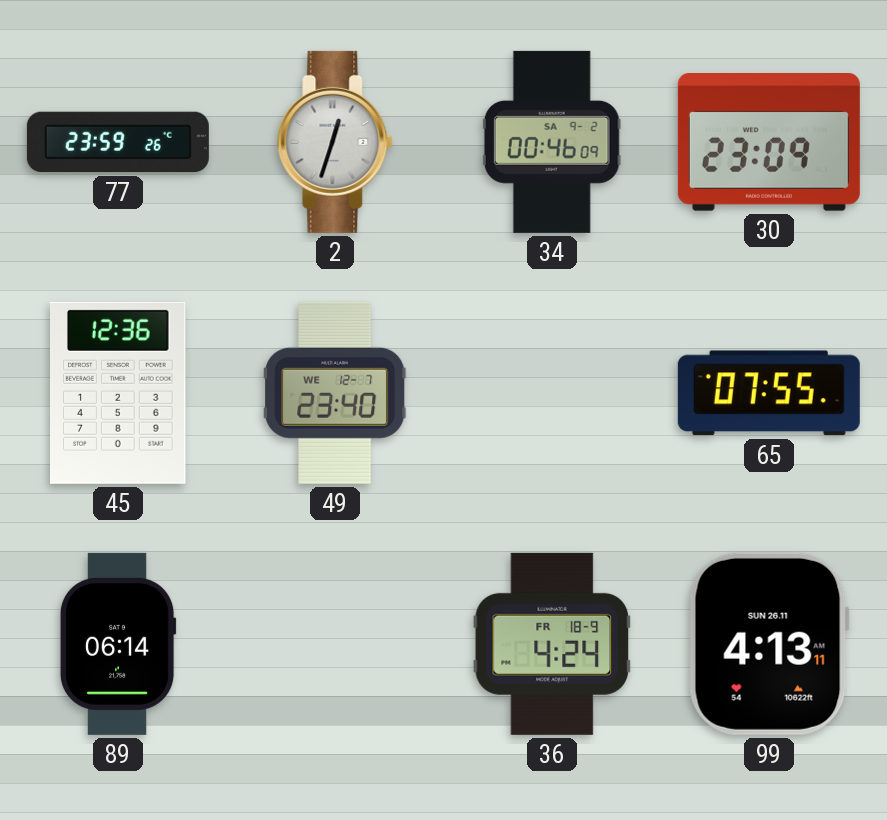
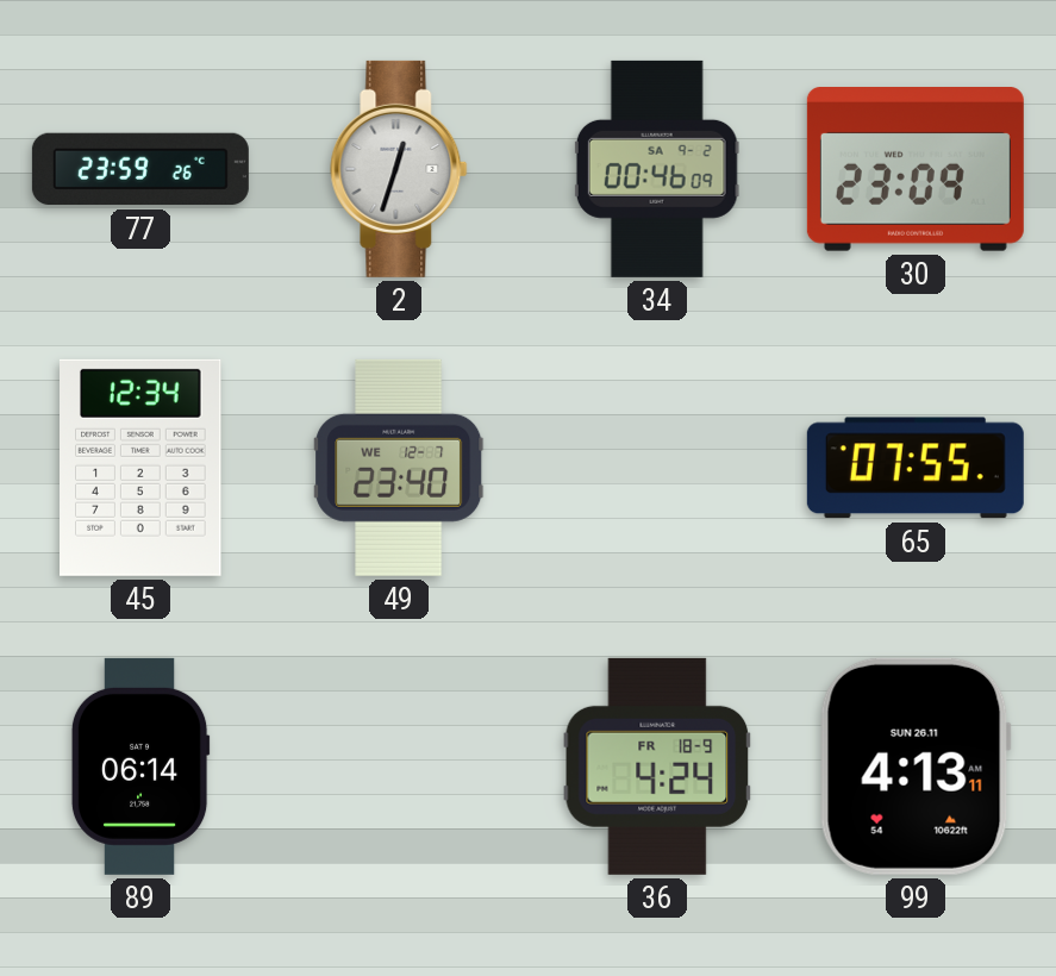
45: 12:36 -> 12:34
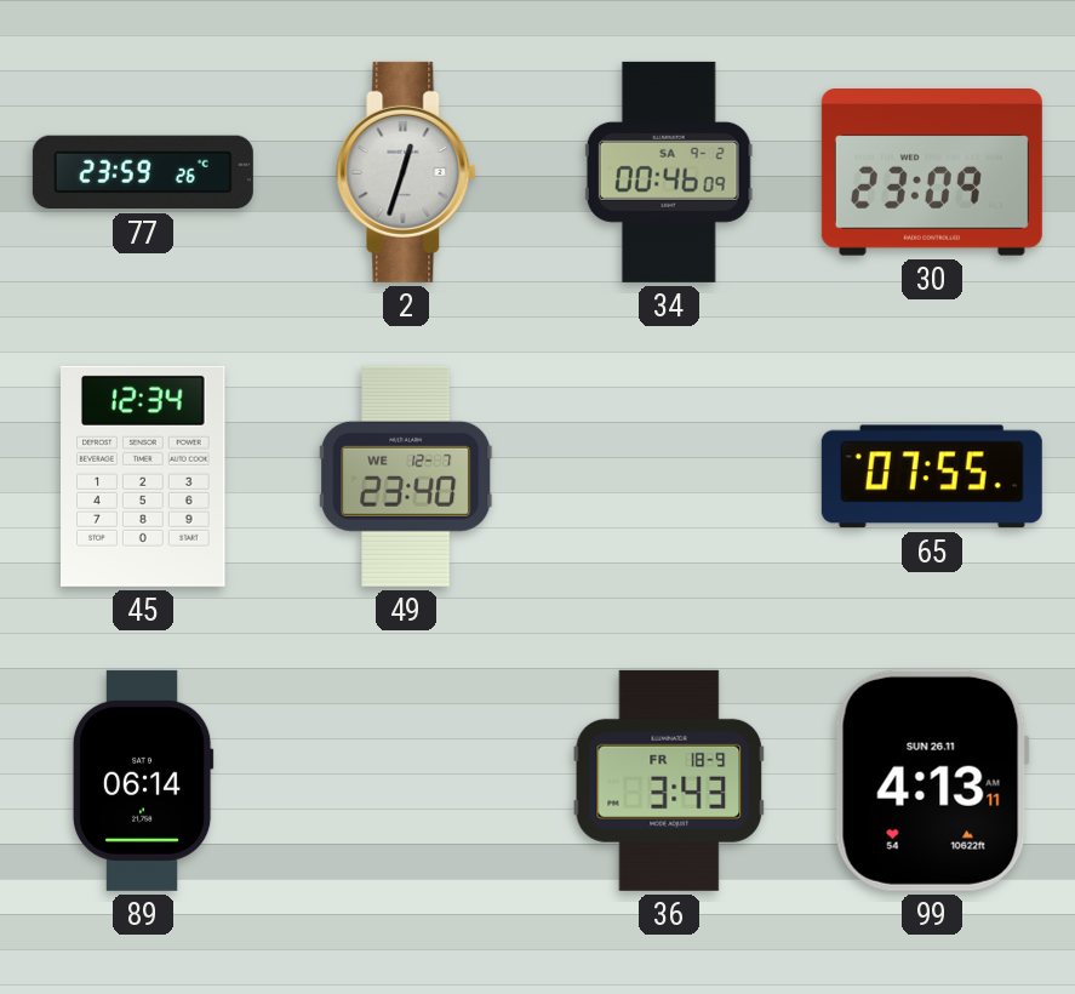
36: 4:24 -> 3:43
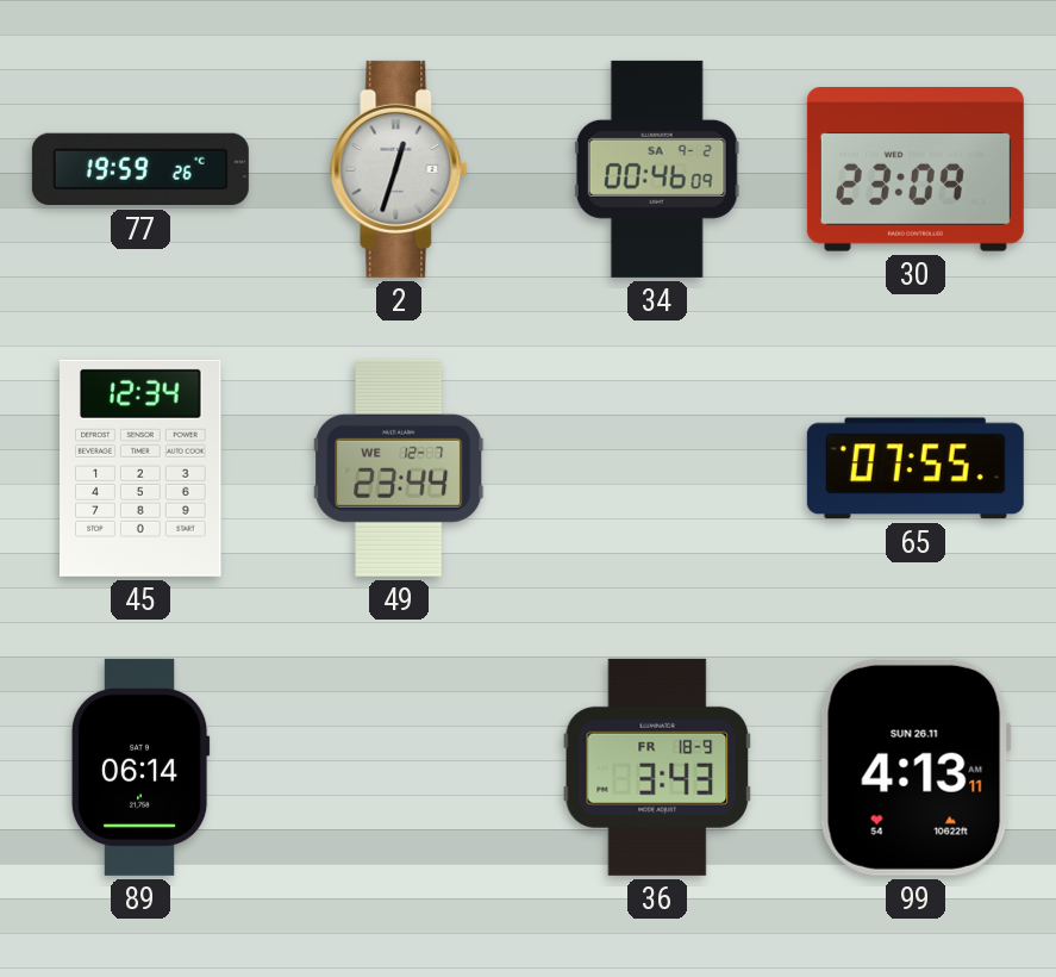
77: 23:59 -> 19:59
49: 23:40 -> 23:44
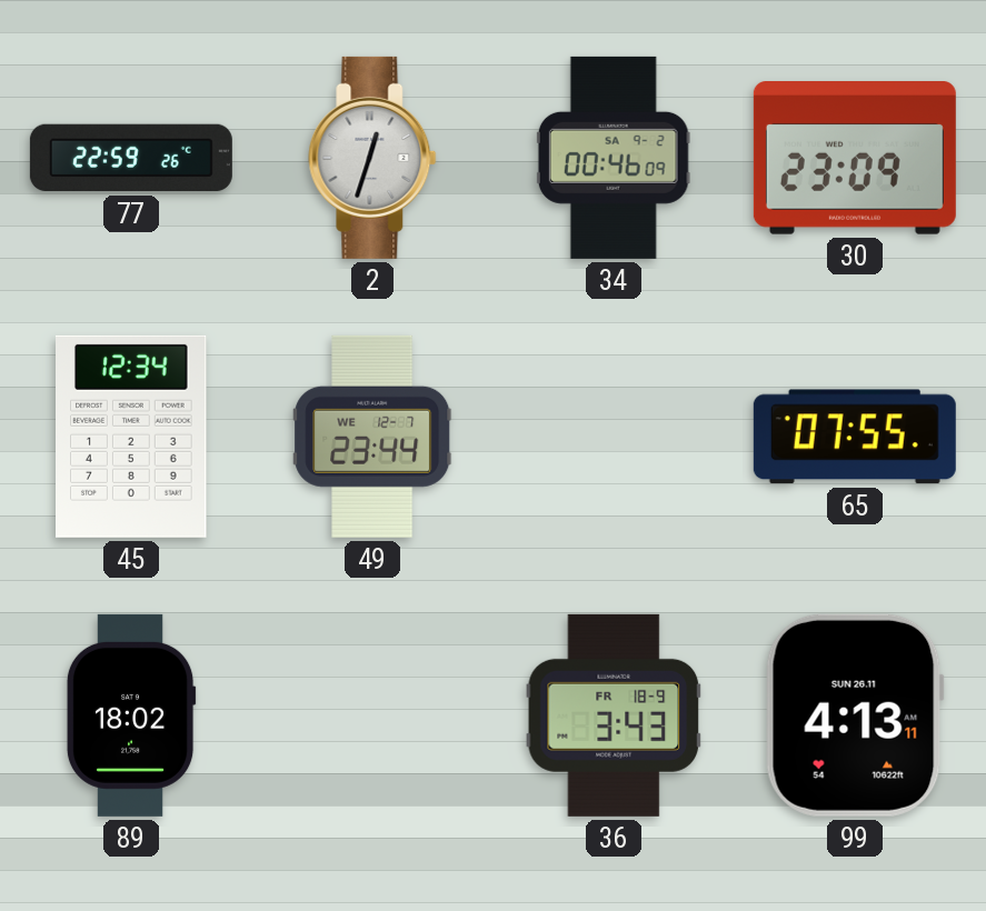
77: 19:59 -> 22:59
89: 06:14 -> 18:02
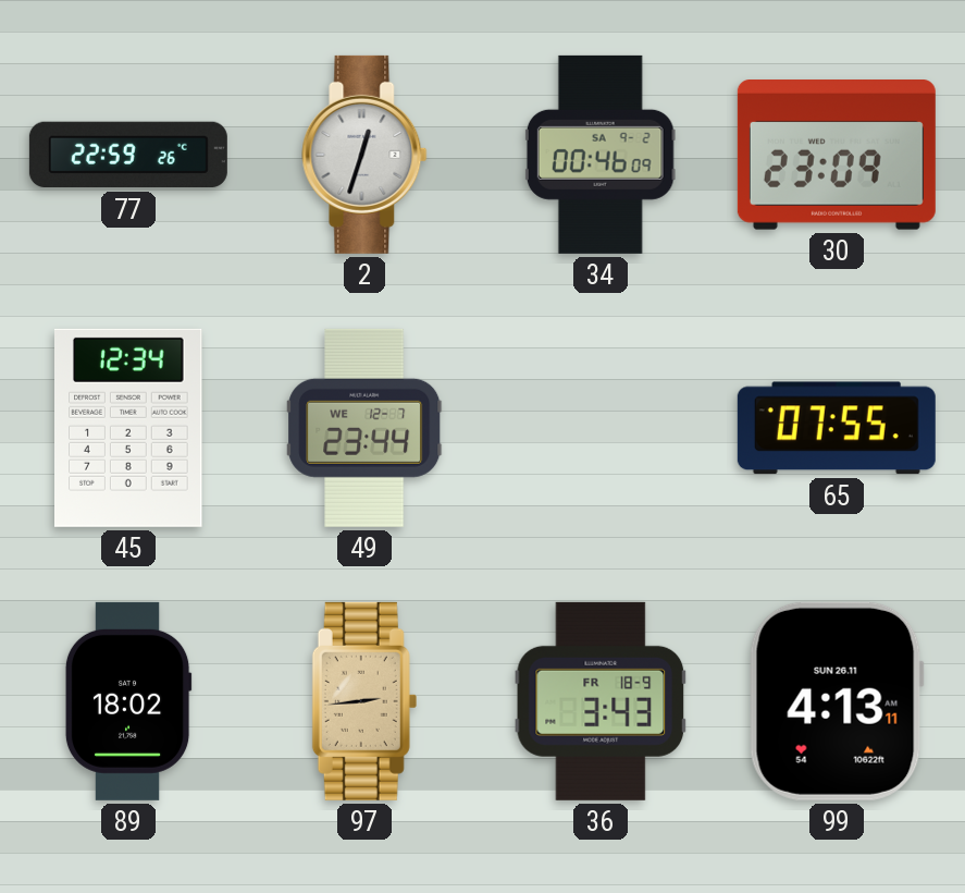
97: none -> 2:44
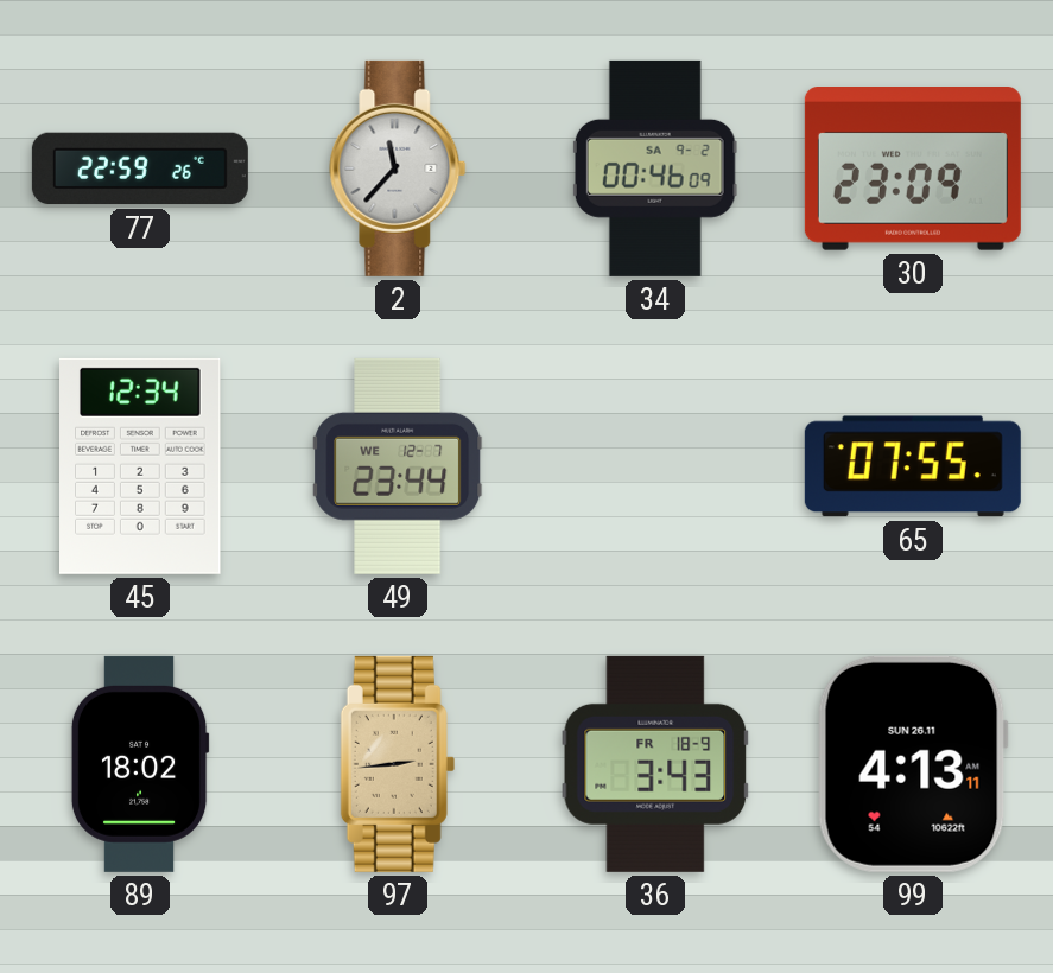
2: 12:33 -> 11:37
